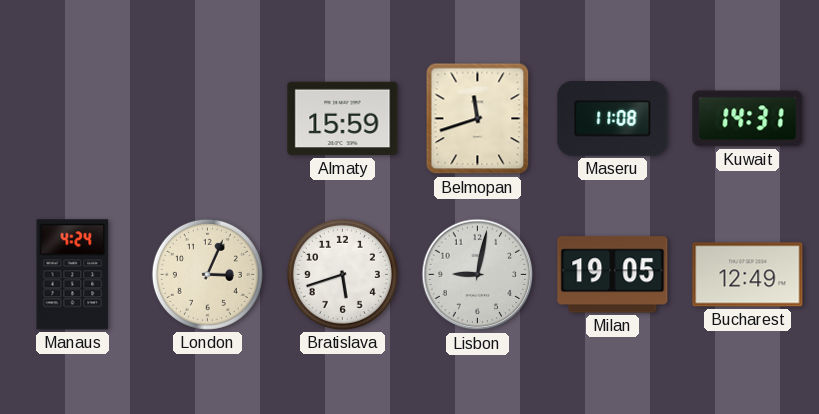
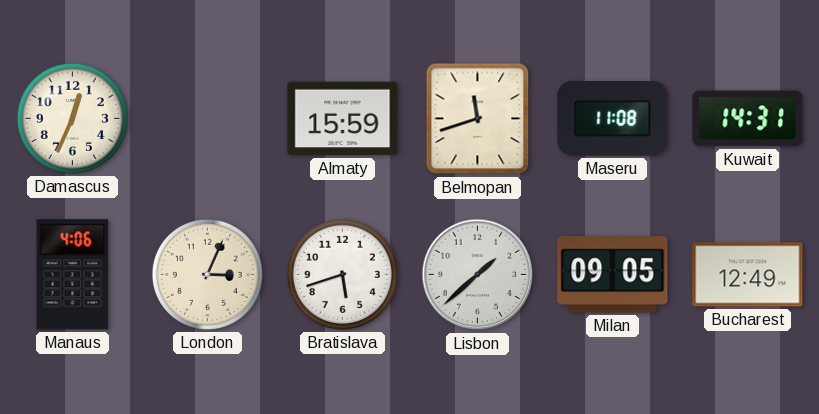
Damascus: none -> 12:34
Manaus: 4:24 -> 4:06
Lisbon: 9:02 -> 1:38
Milan: 19:05 -> 09:05
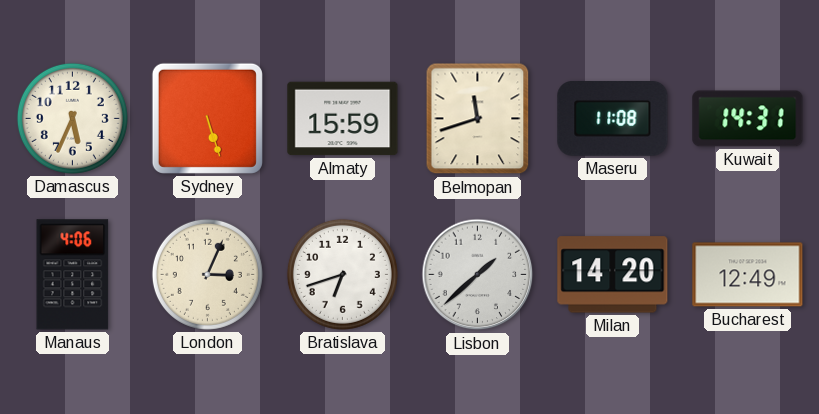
Damascus: 12:34 -> 5:34
Sydney: none -> 5:27
Bratislava: 5:42 -> 6:42
Milan: 09:05 -> 14:20
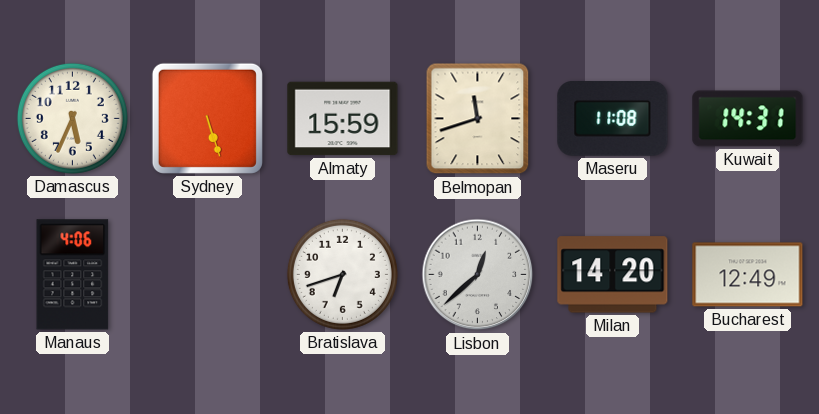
London: 3:04 -> none
Lisbon: 1:38 -> 12:38
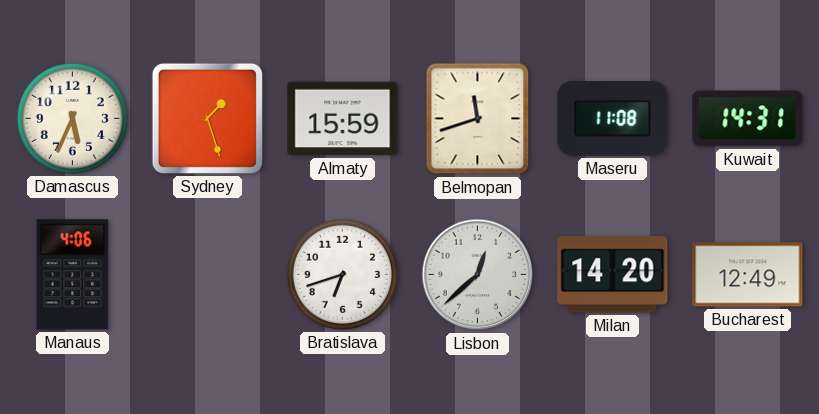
Sydney: 5:27 -> 1:27
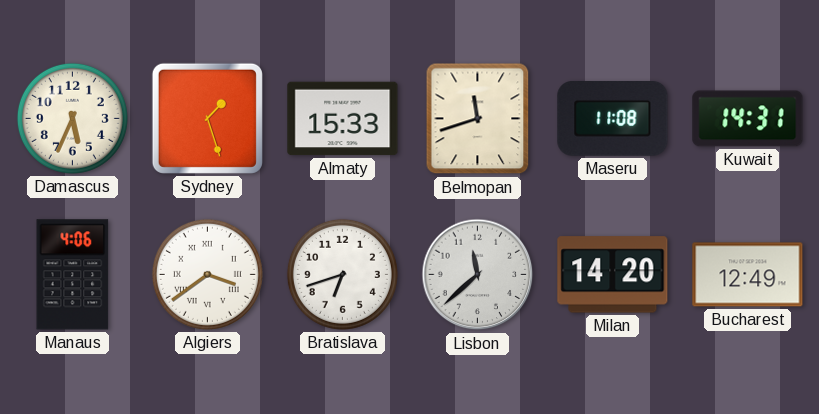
Almaty: 15:59 -> 15:33
Algiers: none -> 3:39
Lisbon: 12:38 -> 11:38
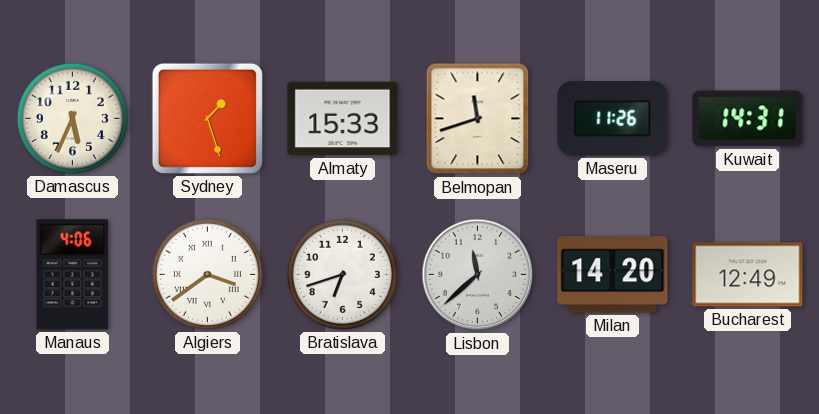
Maseru: 11:08 -> 11:26
